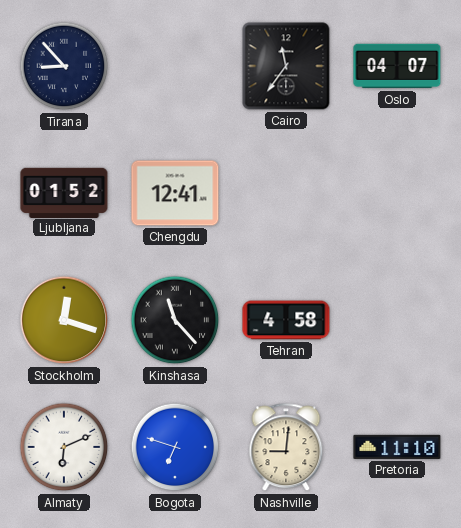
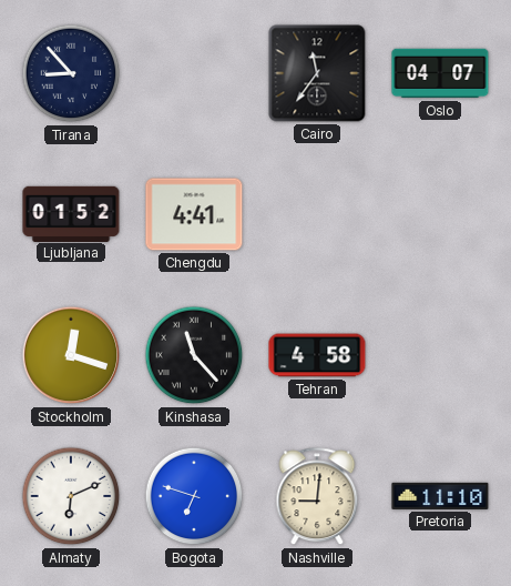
Chengdu: 12:41 -> 4:41
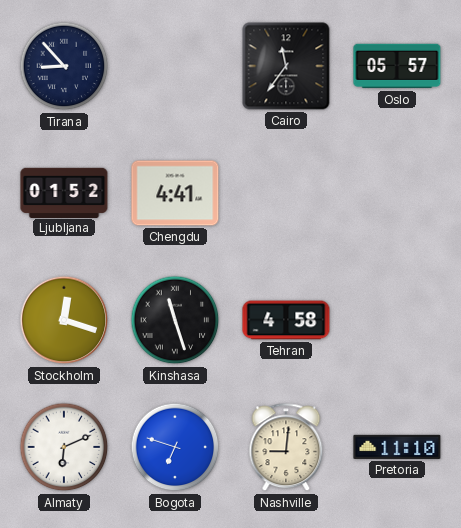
Oslo: 04:07 -> 05:57
Kinshasa: 11:23 -> 11:27
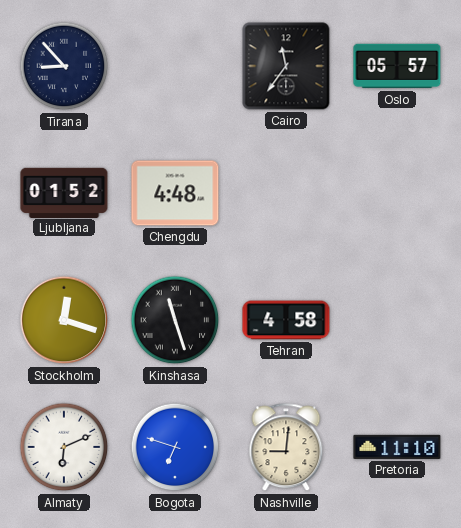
Chengdu: 4:41 -> 4:48
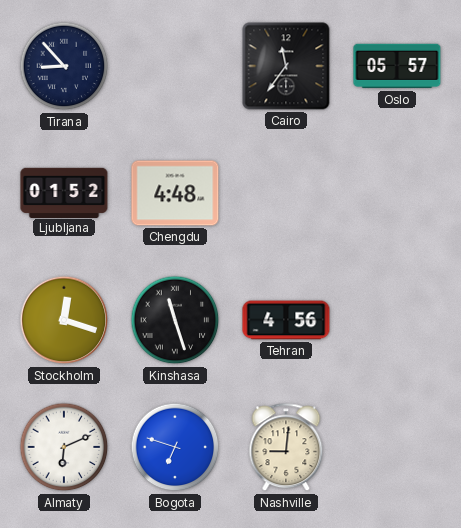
Tehran: 4:58 -> 4:56
Pretoria: 11:10 -> none
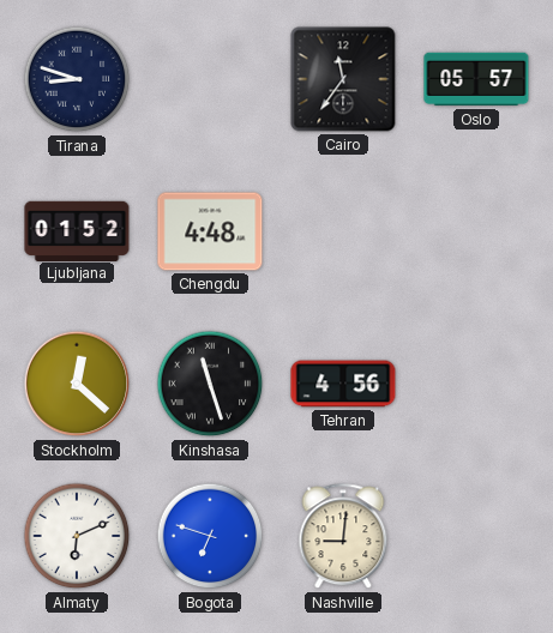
Tirana: 8:53 -> 8:48
Stockholm: 12:18 -> 12:22
